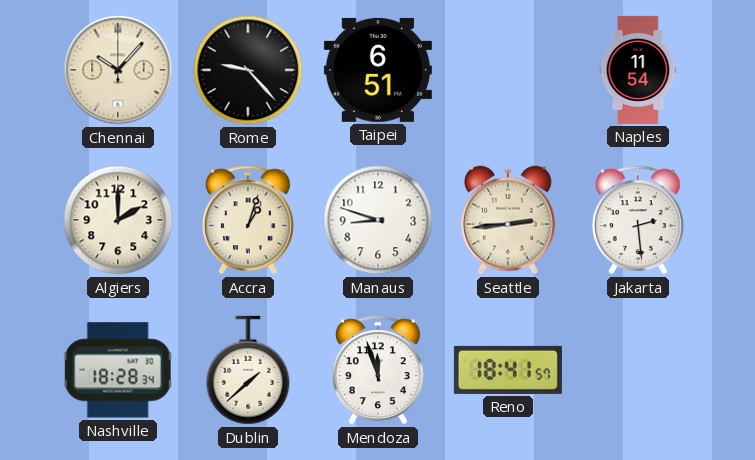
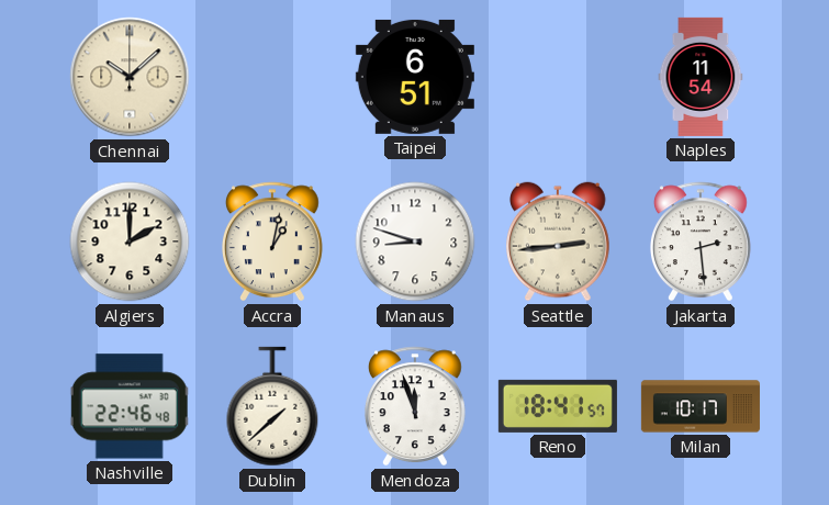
Chennai: 10:07 -> 10:08
Rome: 9:23 -> none
Accra: 1:03 -> 1:02
Nashville: 18:28 -> 22:46
Milan: none -> 10:17
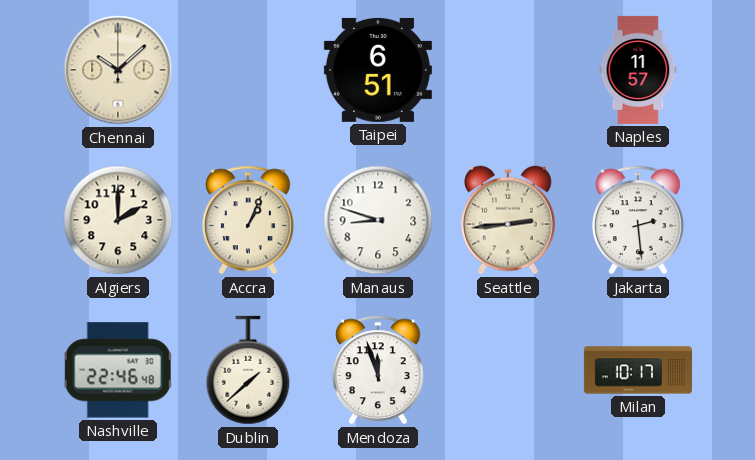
Naples: 11:54 -> 11:57
Accra: 1:02 -> 1:04
Reno: 18:41 -> none
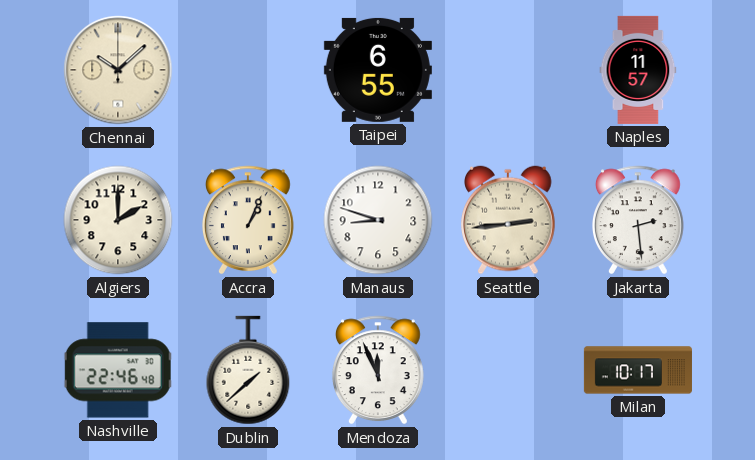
Taipei: 6:51 -> 6:55
Mendoza: 11:57 -> 11:56
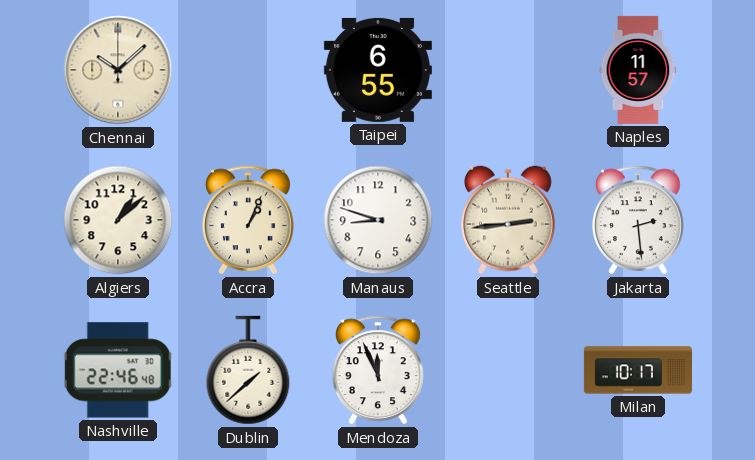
Algiers: 2:00 -> 1:08
